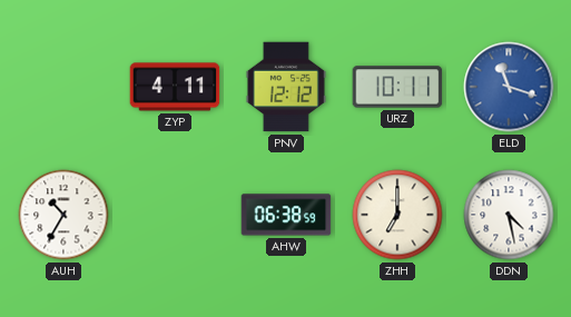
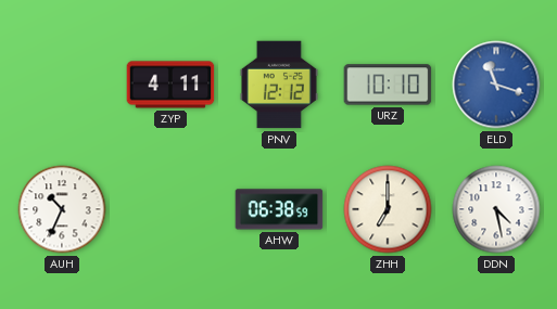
URZ: 10:11 -> 10:10
AUH: 10:35 -> 10:34
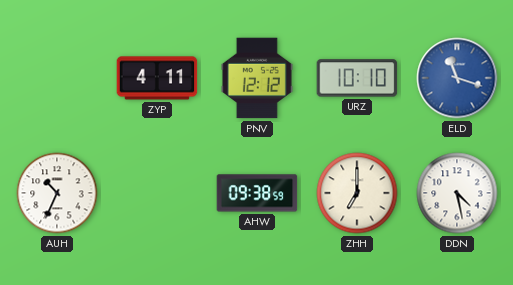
AHW: 06:38 -> 09:38
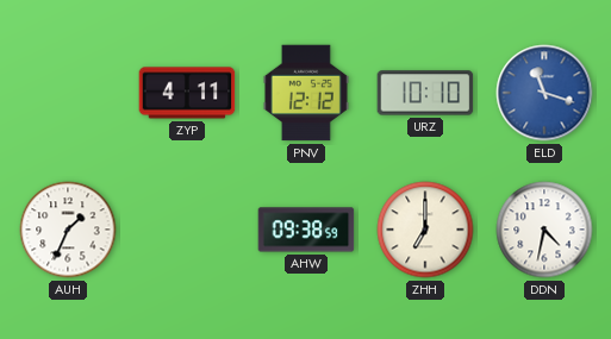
AUH: 10:34 -> 1:34
DDN: 4:28 -> 4:32
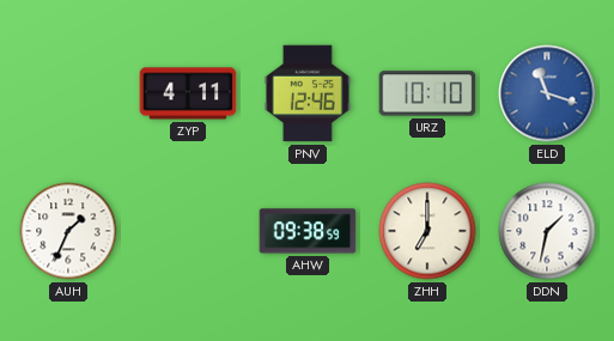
PNV: 12:12 -> 12:46
DDN: 4:32 -> 1:32
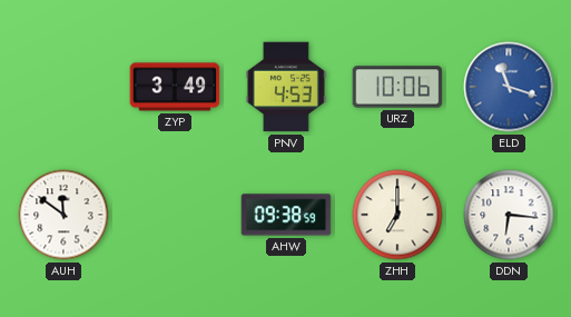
ZYP: 4:11 -> 3:49
PNV: 12:46 -> 4:53
URZ: 10:10 -> 10:06
AUH: 1:34 -> 11:51
DDN: 1:32 -> 6:16
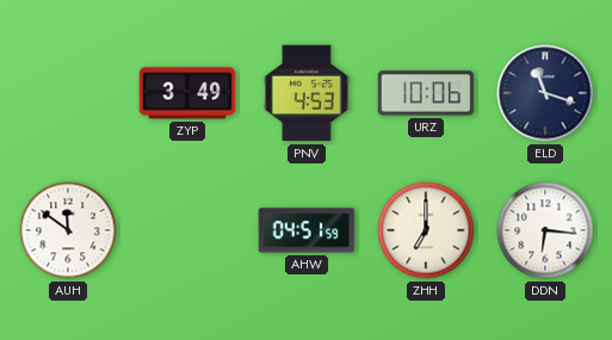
ELD dial: blue -> navy
AHW: 09:38 -> 04:51
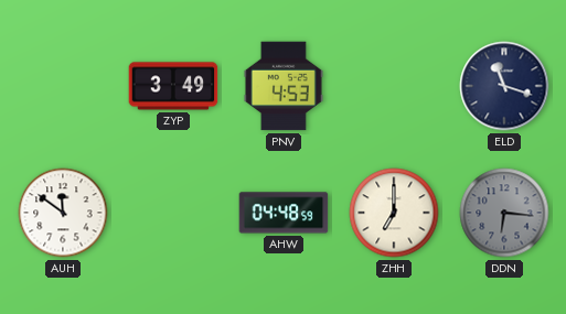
URZ: 10:06 -> none
AHW: 04:51 -> 04:48
DDN dial: white -> grey
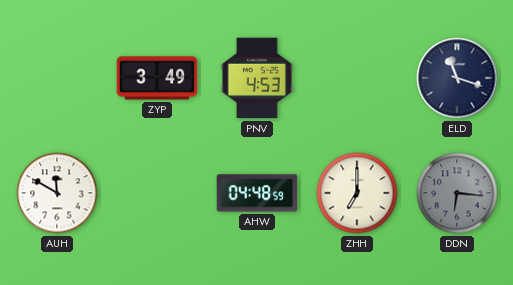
AUH: 11:51 -> 11:50
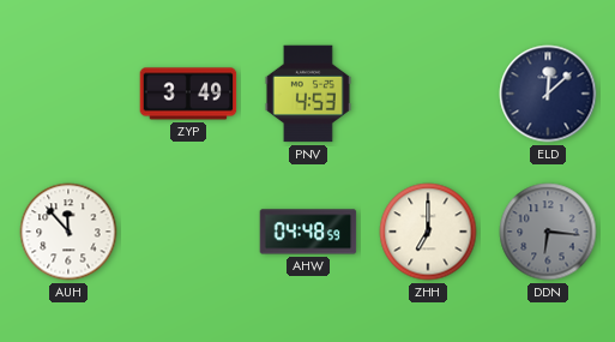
ELD: 11:18 -> 12:08
AUH: 11:50 -> 11:53
